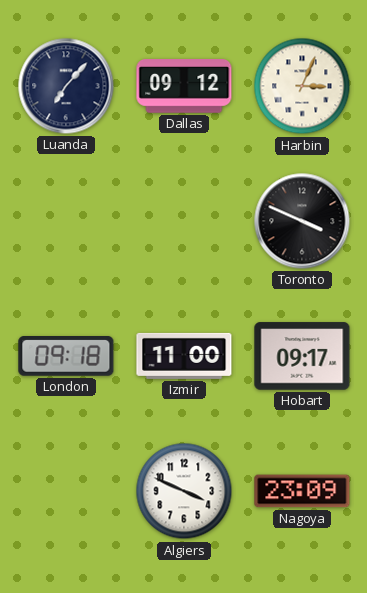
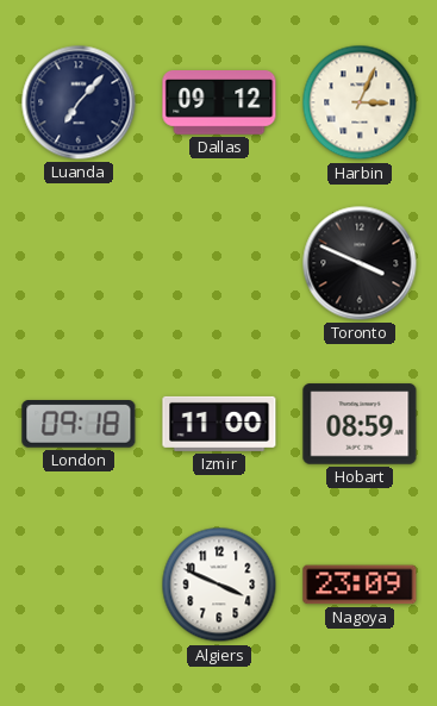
Hobart: 09:17 -> 08:59
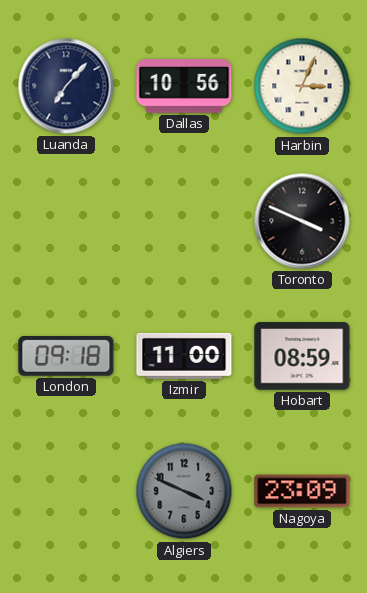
Dallas: 09:12 -> 10:56
Algiers dial: white -> grey
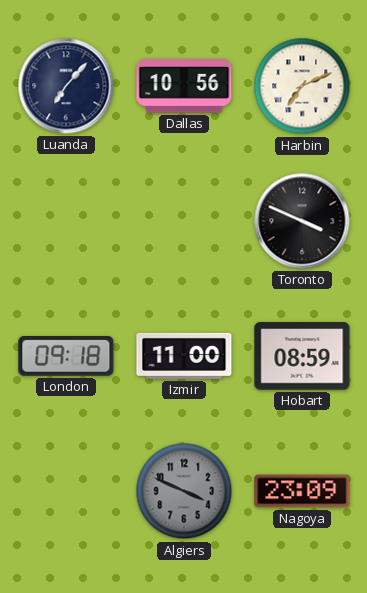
Harbin: 3:04 -> 7:11
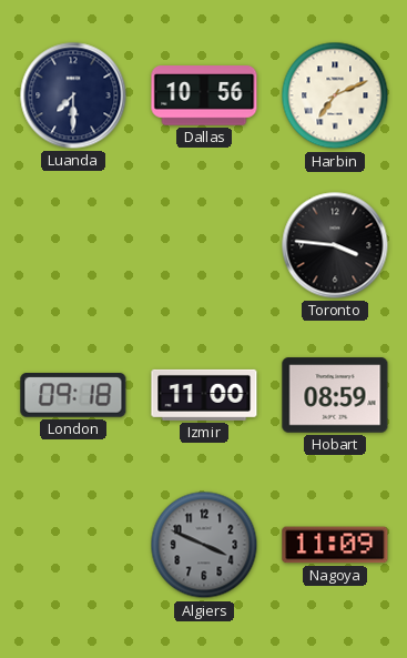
Luanda: 7:07 -> 7:30
Toronto: 3:49 -> 3:46
Nagoya: 23:09 -> 11:09
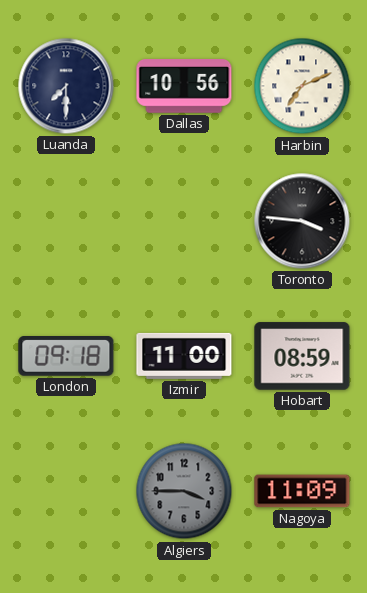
Algiers: 3:49 -> 3:45
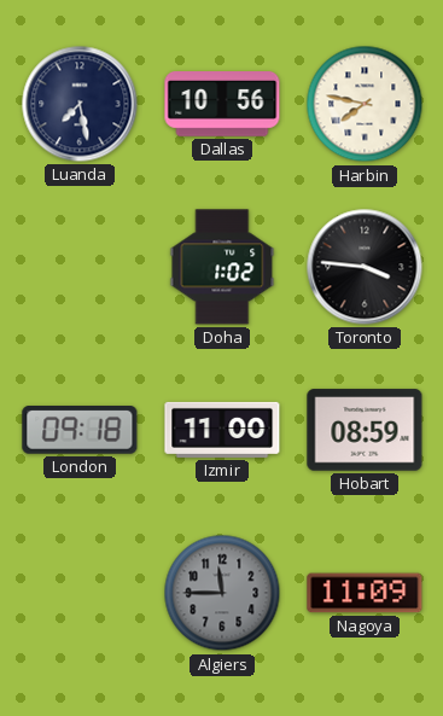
Luanda: 7:30 -> 7:28
Harbin: 7:11 -> 7:47
Doha: none -> 1:02
Algiers: 3:45 -> 11:45
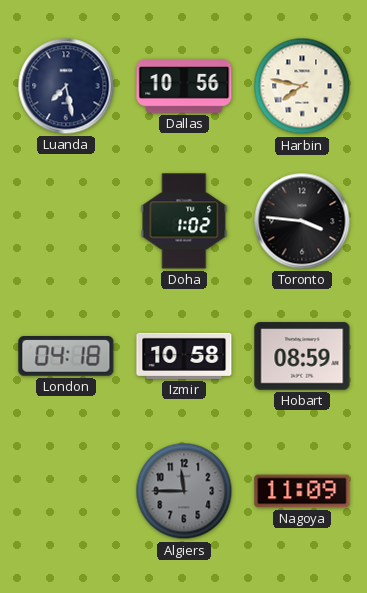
London: 09:18 -> 04:18
Izmir: 11:00 -> 10:58
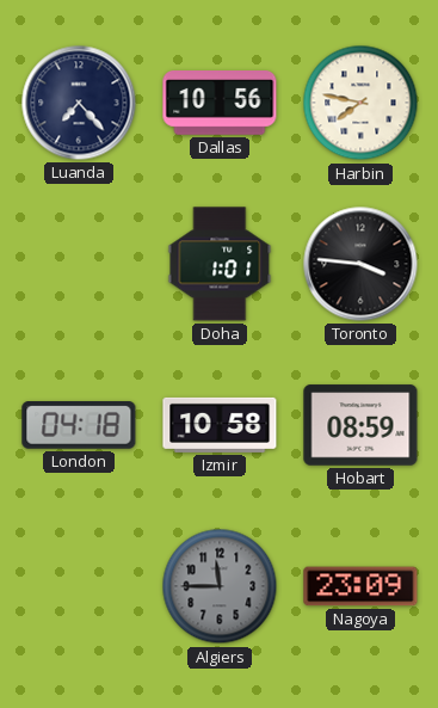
Luanda: 7:28 -> 7:23
Doha: 1:02 -> 1:01
Nagoya: 11:09 -> 23:09
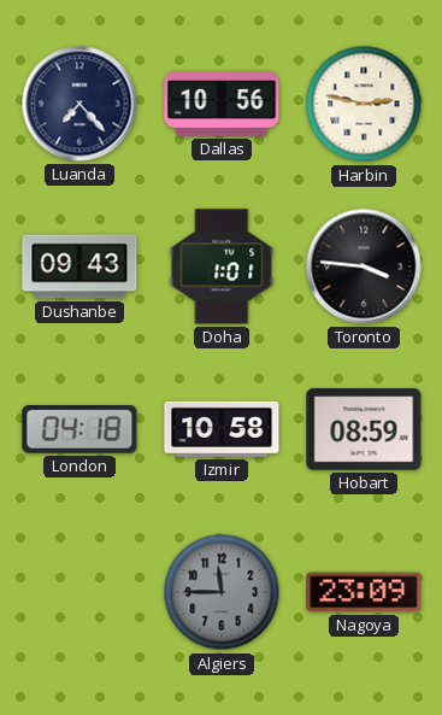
Harbin: 7:47 -> 2:47
Dushanbe: none -> 09:43
